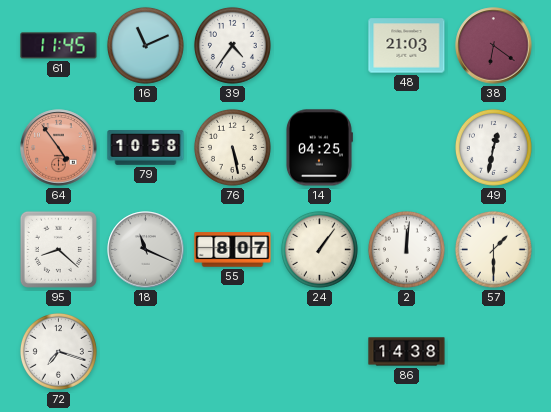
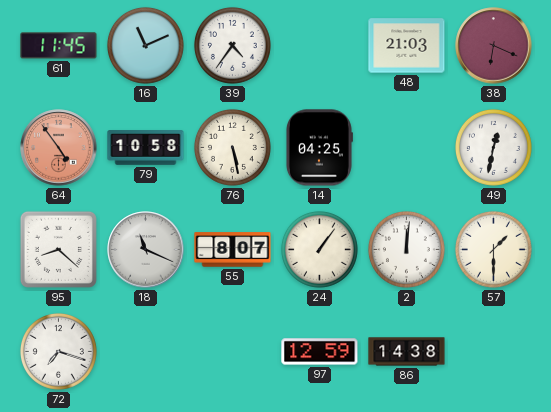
38: 6:21 -> 6:19
97: none -> 12:59
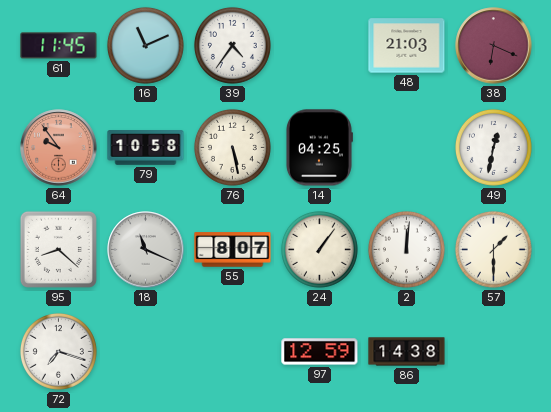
64: 4:54 -> 9:54
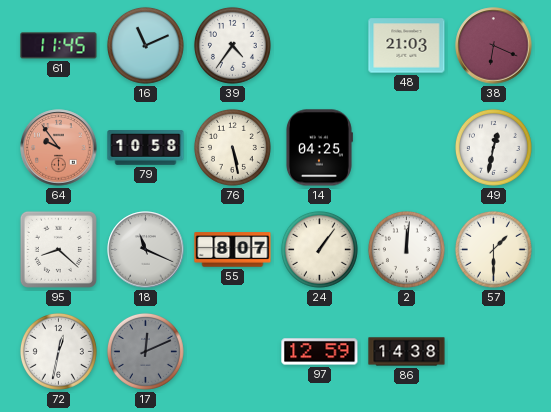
72: 7:18 -> 12:32
17: none -> 12:11
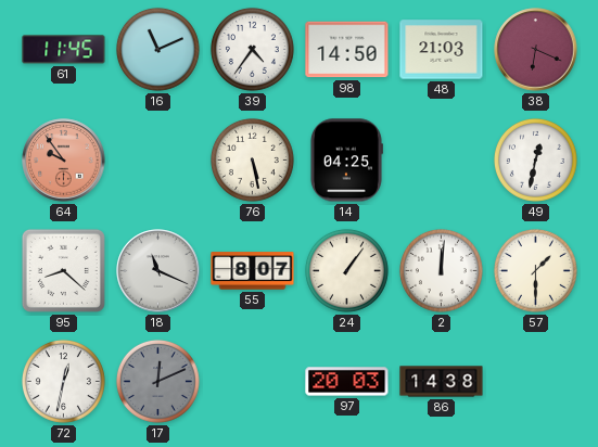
98: none -> 14:50
79: 10:58 -> none
97: 12:59 -> 20:03
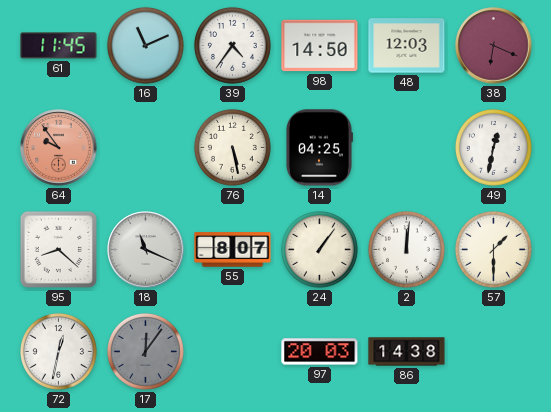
48: 21:03 -> 12:03
17: 12:11 -> 12:06
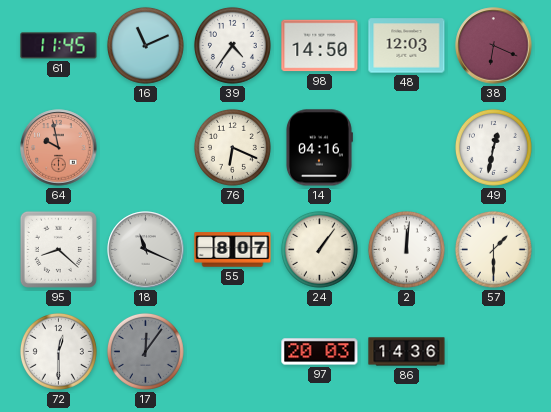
64: 9:54 -> 9:58
76: 5:28 -> 6:19
14: 04:25 -> 04:16
72: 12:32 -> 12:30
86: 14:38 -> 14:36
